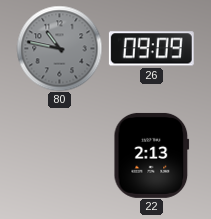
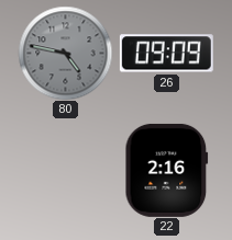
80: 10:47 -> 4:47
22: 2:13 -> 2:16
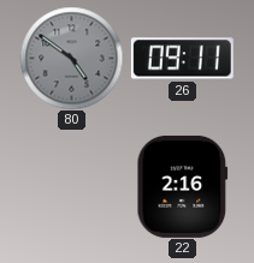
80: 4:47 -> 4:51
26: 09:09 -> 09:11
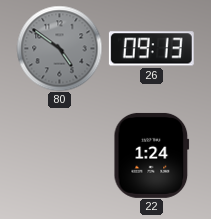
26: 09:11 -> 09:13
22: 2:16 -> 1:24
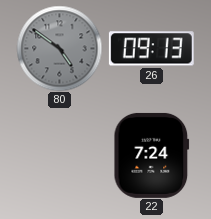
22: 1:24 -> 7:24
